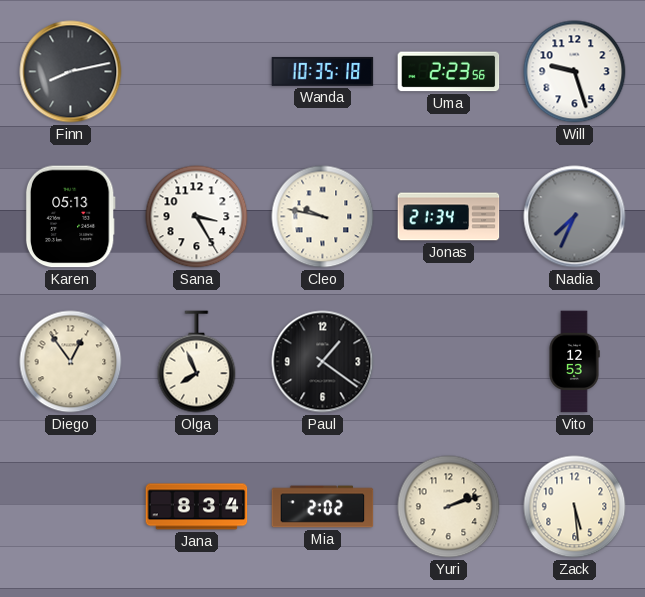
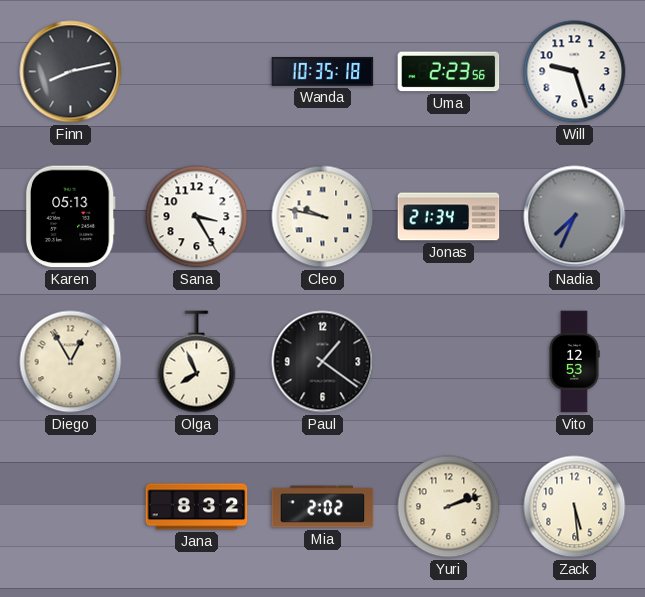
Diego: 12:54 -> 12:55
Jana: 8:34 -> 8:32
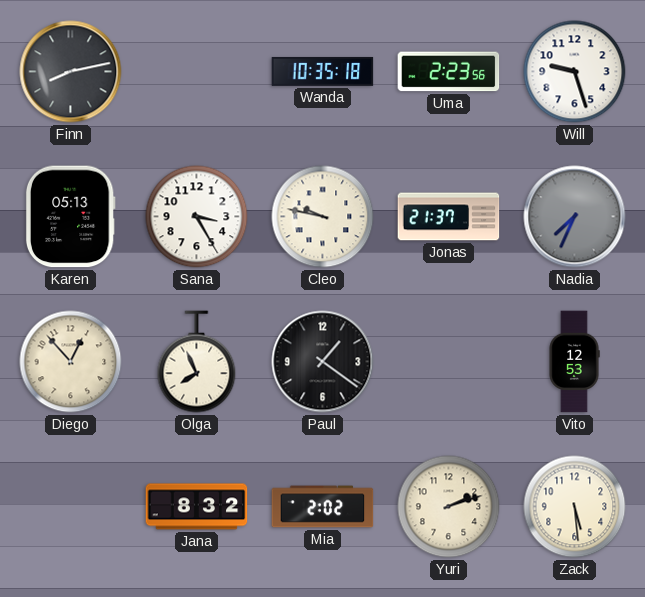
Jonas: 21:34 -> 21:37
Diego: 12:55 -> 12:53
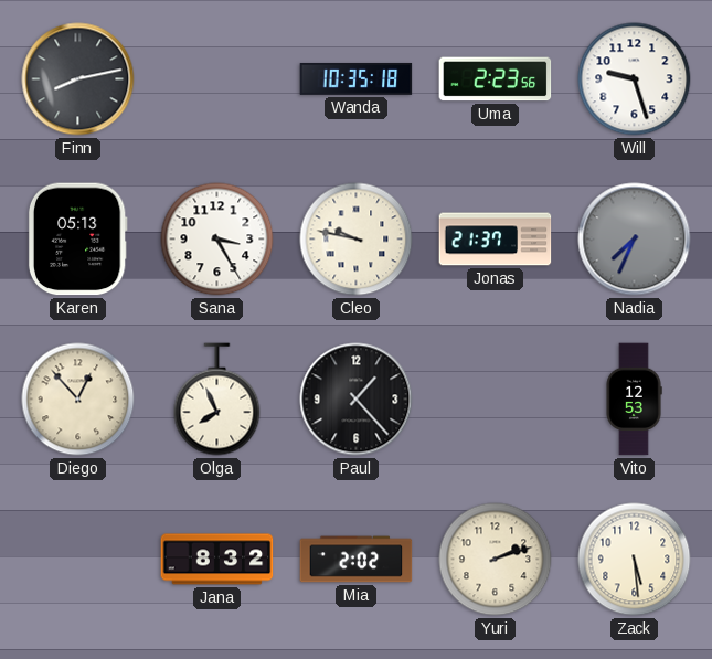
Paul: 1:21 -> 1:23
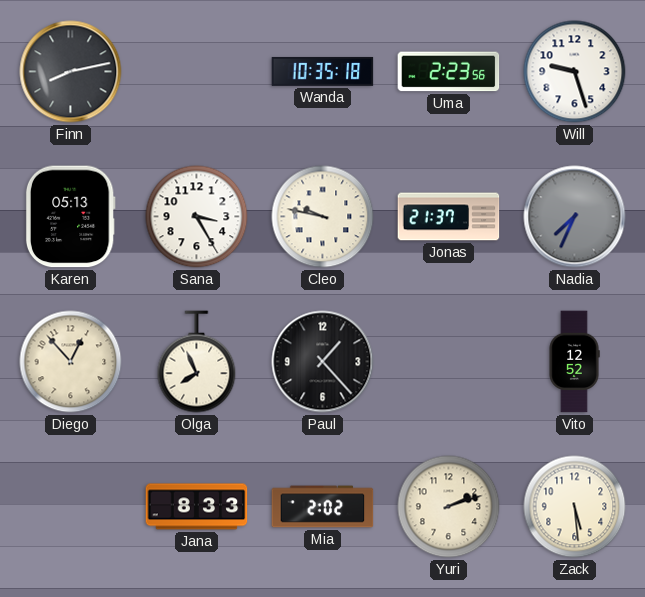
Vito: 12:53 -> 12:52
Jana: 8:32 -> 8:33
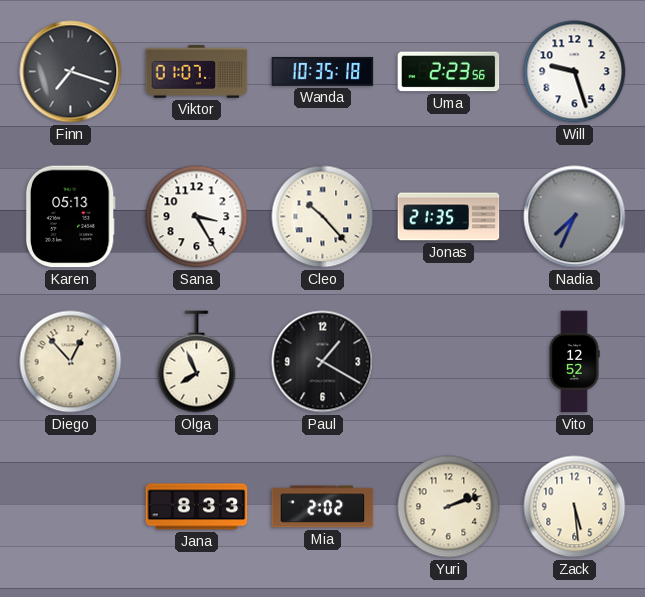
Finn: 8:13 -> 7:18
Viktor: none -> 01:07
Cleo: 9:47 -> 10:23
Jonas: 21:37 -> 21:35
Paul: 1:23 -> 1:20
